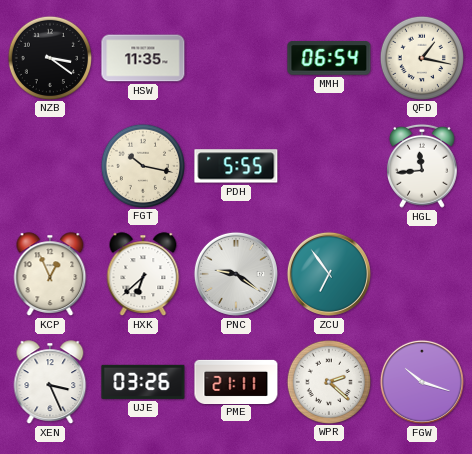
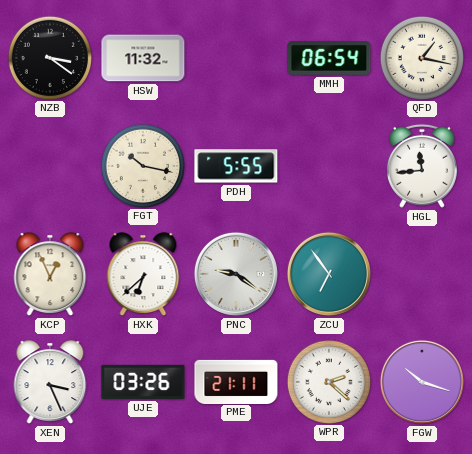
HSW: 11:35 -> 11:32
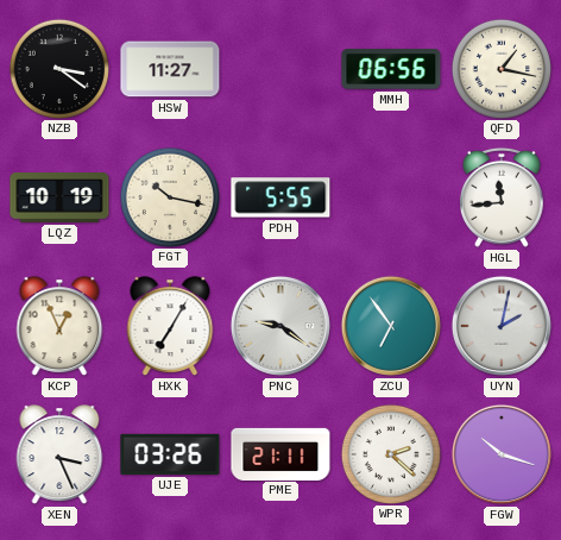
HSW: 11:32 -> 11:27
MMH: 06:54 -> 06:56
LQZ: none -> 10:19
HXK: 6:38 -> 7:05
UYN: none -> 2:02
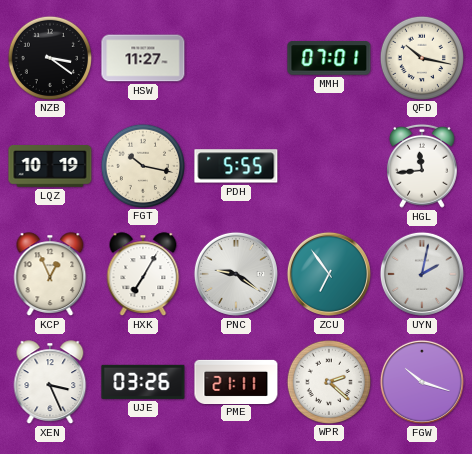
MMH: 06:56 -> 07:01
QFD: 1:17 -> 10:17
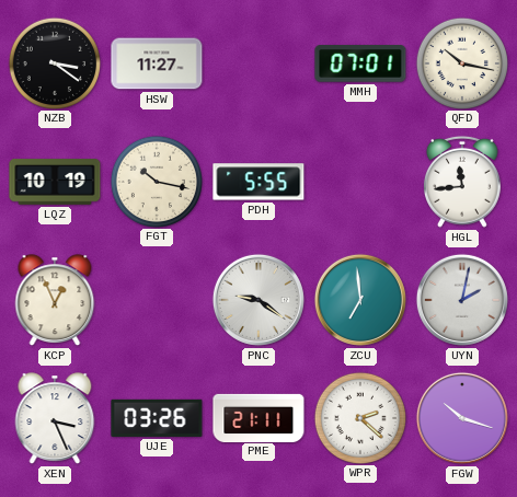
HXK: 7:05 -> none
ZCU: 6:54 -> 6:59
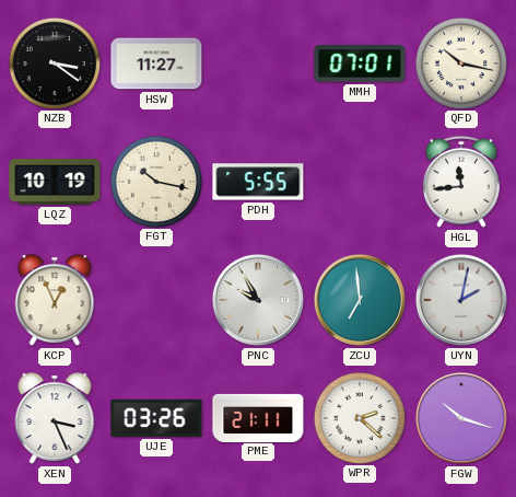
PNC: 9:21 -> 9:55
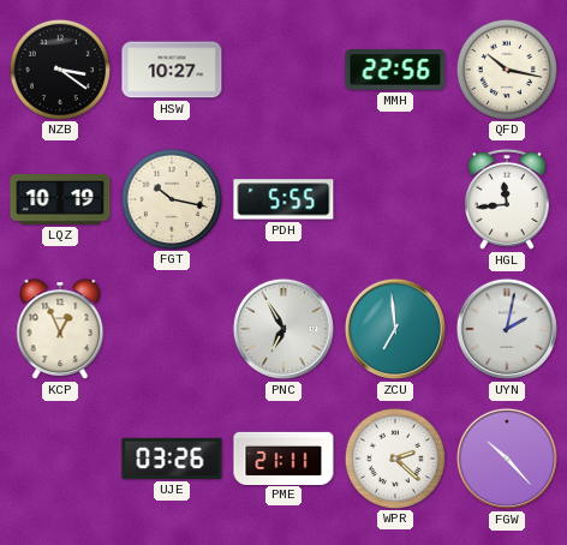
HSW: 11:27 -> 10:27
MMH: 07:01 -> 22:56
PNC: 9:55 -> 6:55
XEN: 3:26 -> none
FGW: 10:18 -> 10:23
